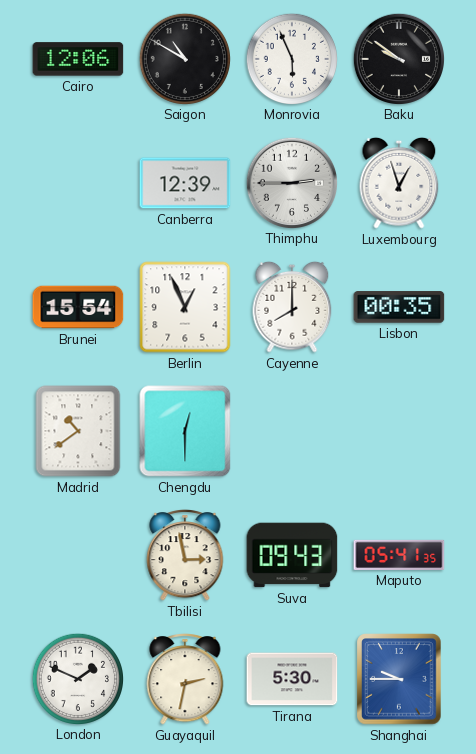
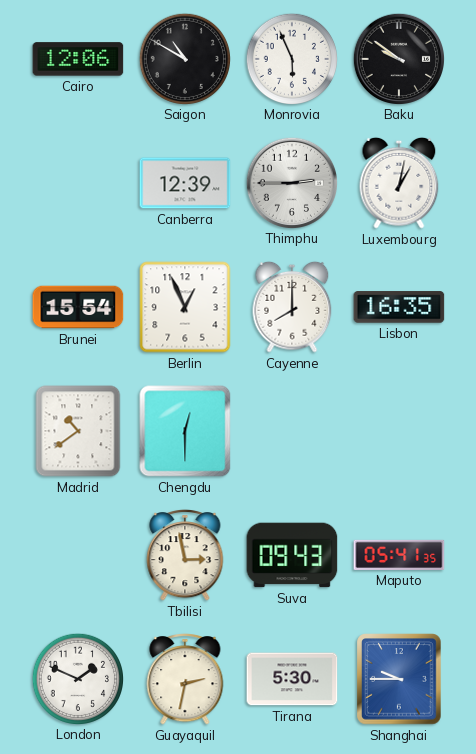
Luxembourg: 12:57 -> 1:02
Lisbon: 00:35 -> 16:35
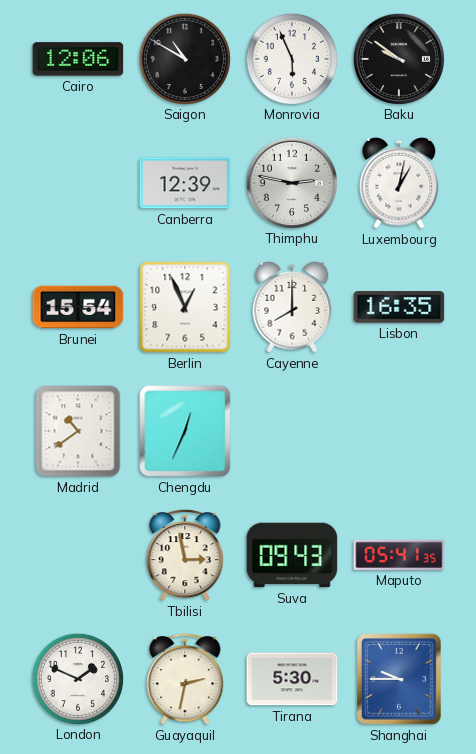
Thimphu: 2:45 -> 2:47
Chengdu: 12:30 -> 12:34
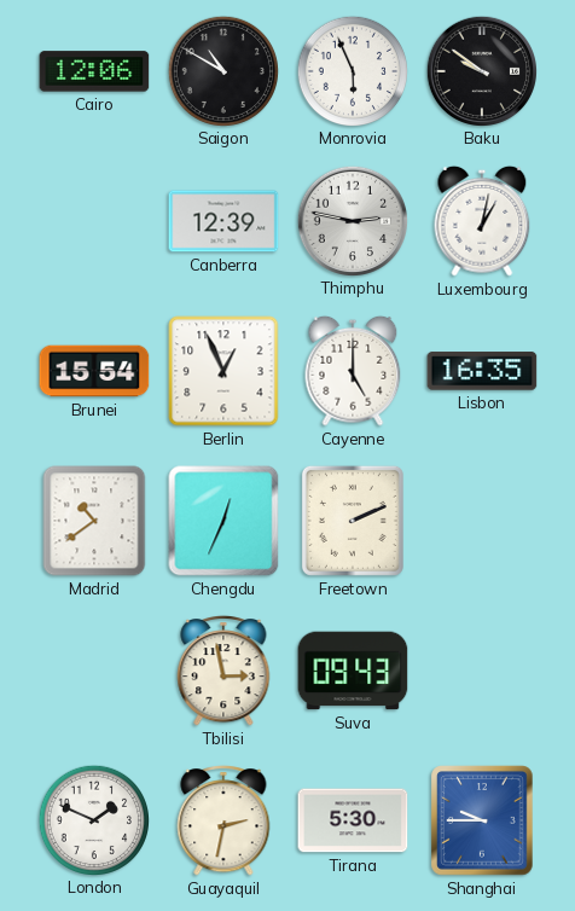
Cayenne: 8:00 -> 5:00
Freetown: none -> 2:11
Maputo: 05:41 -> none
